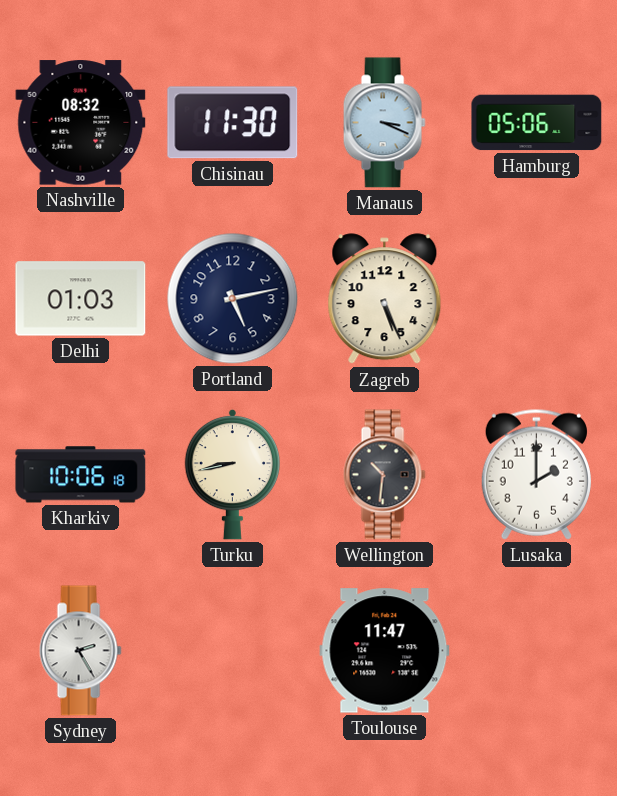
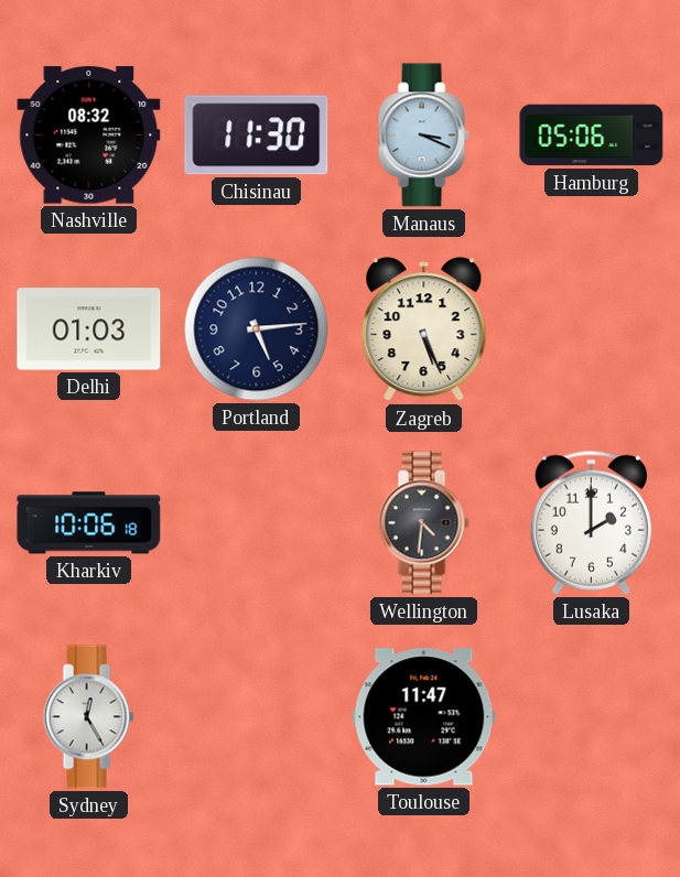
Portland: 5:13 -> 5:14
Turku: 8:43 -> none
Wellington: 10:31 -> 4:31
Sydney: 2:25 -> 12:25
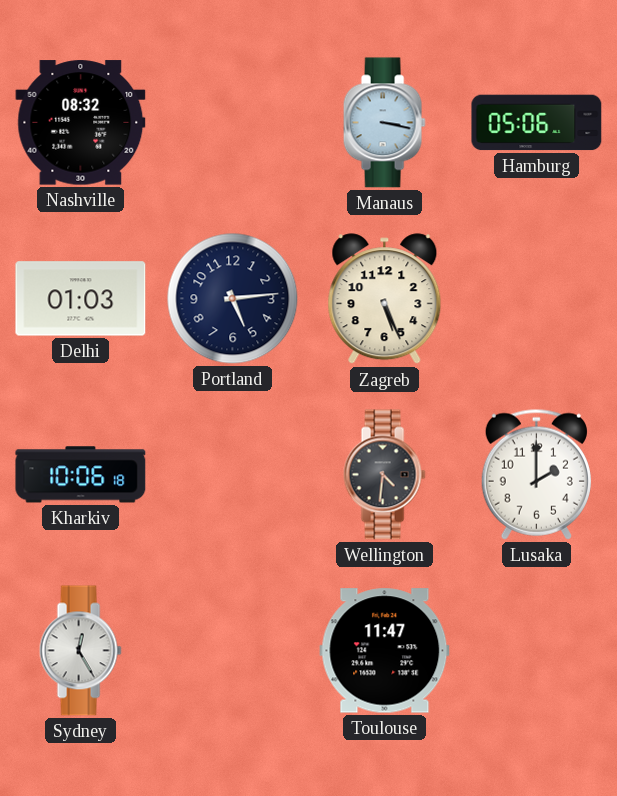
Chisinau: 11:30 -> none
Manaus: 3:19 -> 3:17
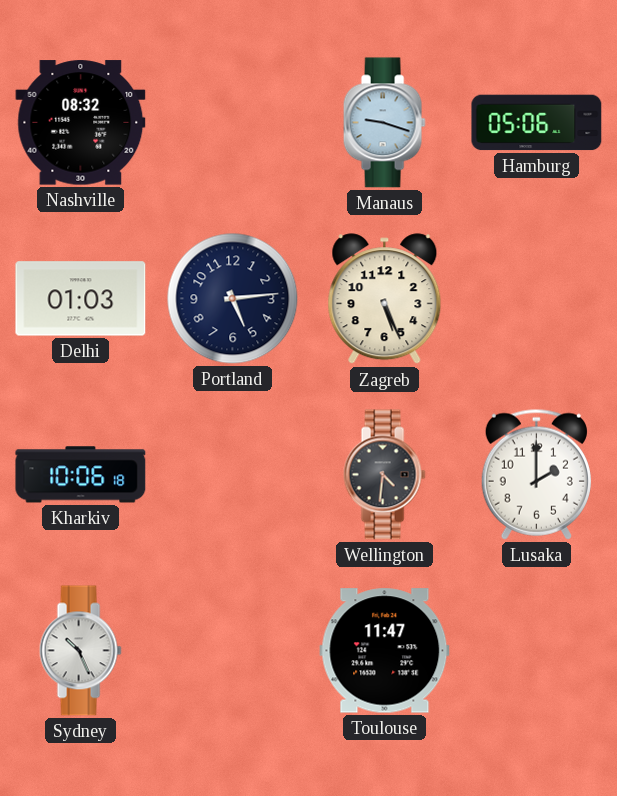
Manaus: 3:17 -> 9:18
Sydney: 12:25 -> 10:26
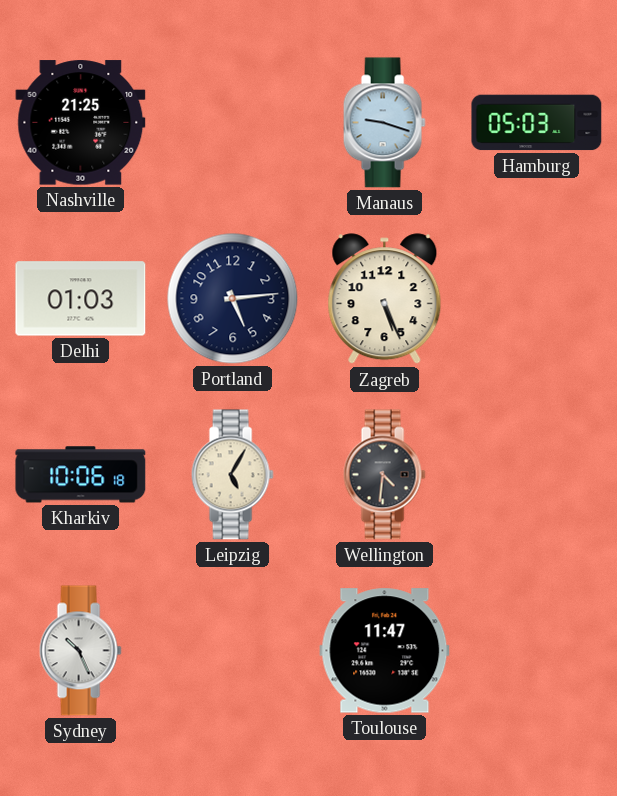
Nashville: 08:32 -> 21:25
Hamburg: 05:06 -> 05:03
Leipzig: none -> 5:05
Lusaka: 2:00 -> none
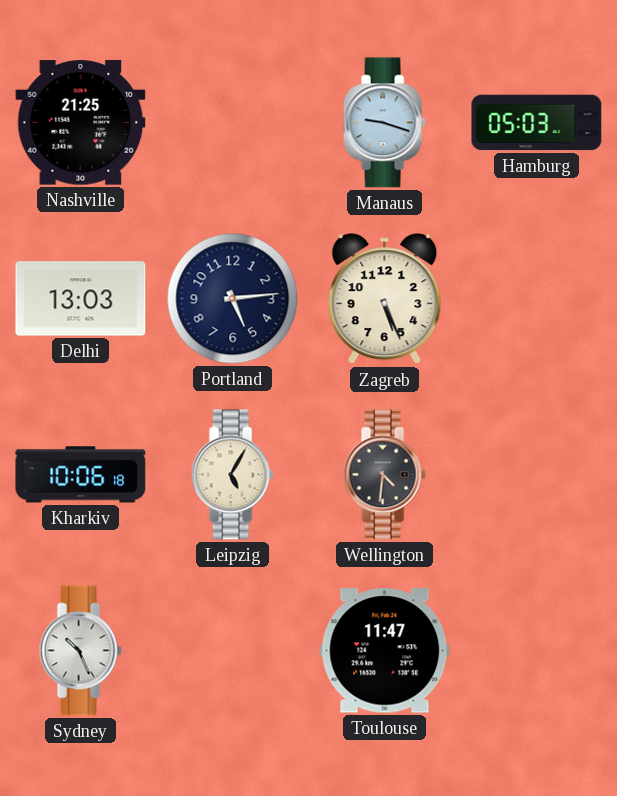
Delhi: 01:03 -> 13:03
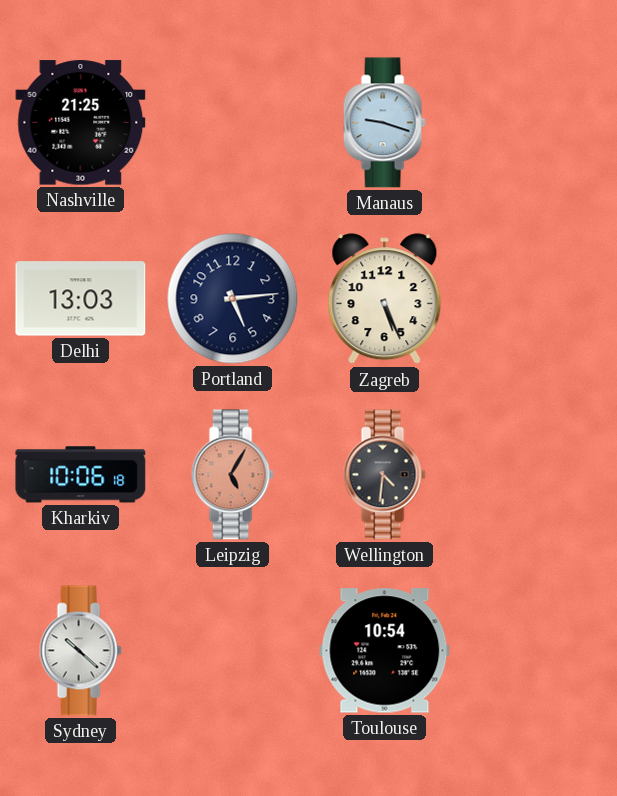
Hamburg: 05:03 -> none
Leipzig dial: cream -> salmon
Sydney: 10:26 -> 10:22
Toulouse: 11:47 -> 10:54
